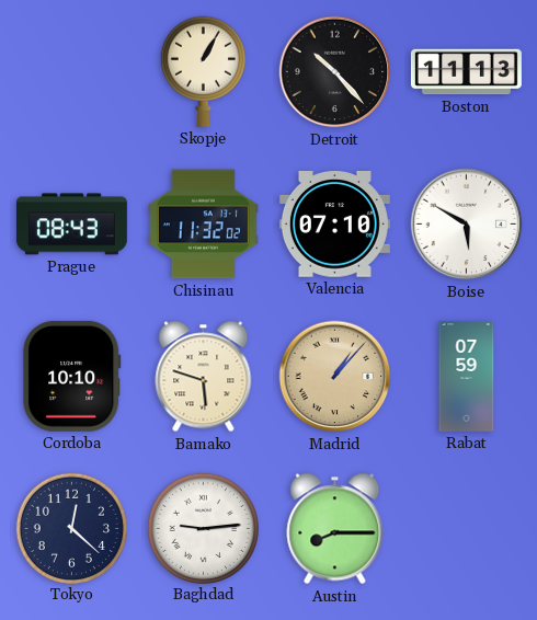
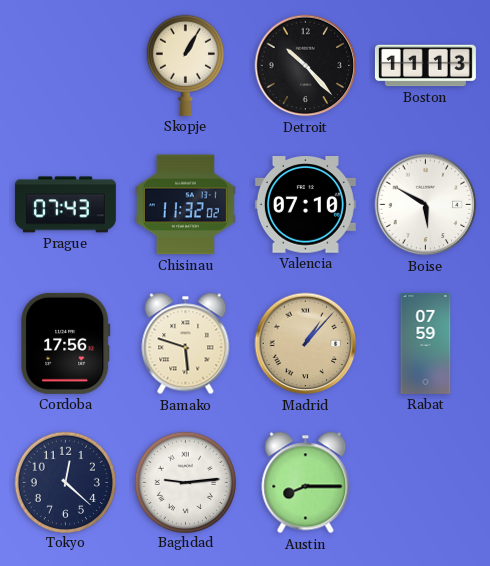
Prague: 08:43 -> 07:43
Cordoba: 10:10 -> 17:56
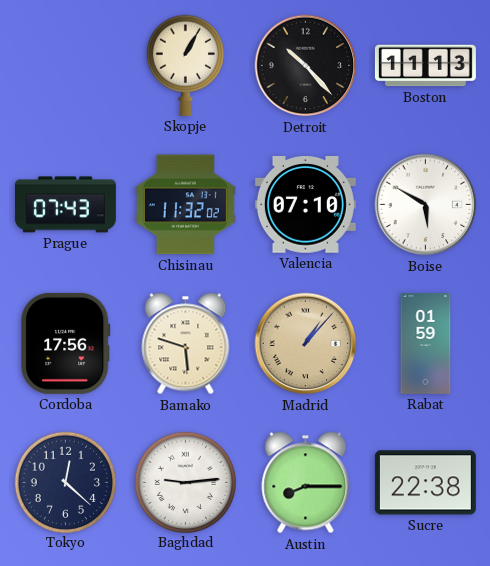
Rabat: 07:59 -> 01:59
Sucre: none -> 22:38
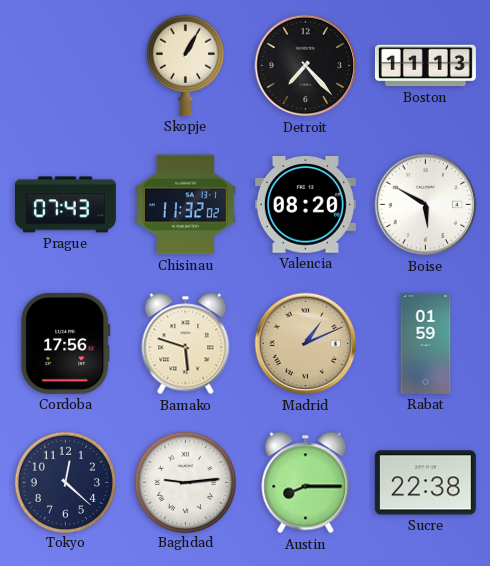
Detroit: 10:23 -> 7:23
Valencia: 07:10 -> 08:20
Madrid: 1:07 -> 1:11
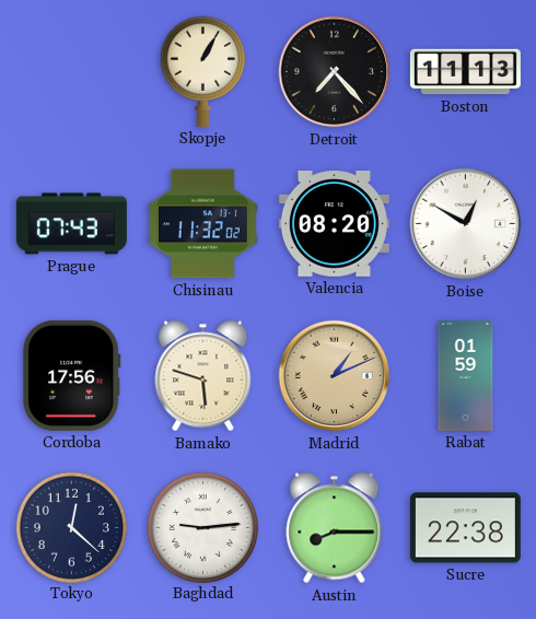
Boise: 5:50 -> 12:50
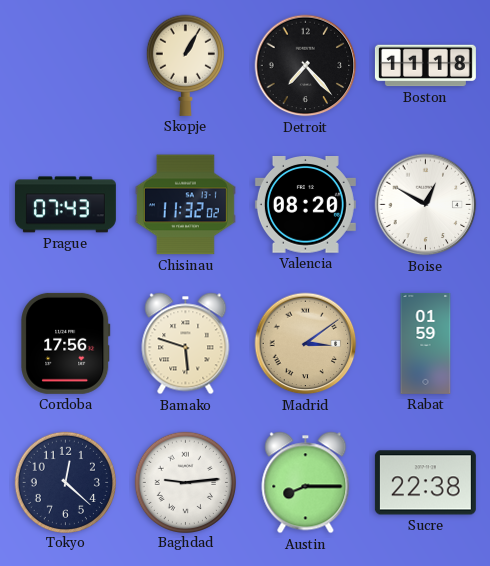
Boston: 11:13 -> 11:18
Madrid: 1:11 -> 3:09
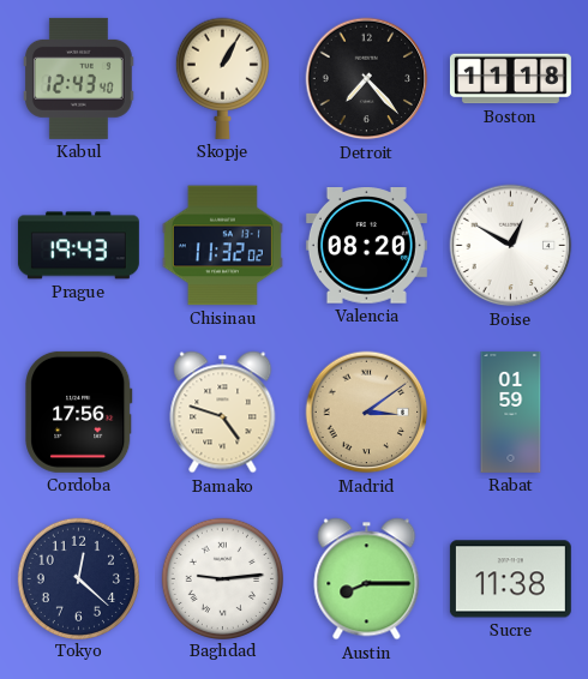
Kabul: none -> 12:43
Prague: 07:43 -> 19:43
Bamako: 5:48 -> 4:48
Sucre: 22:38 -> 11:38
